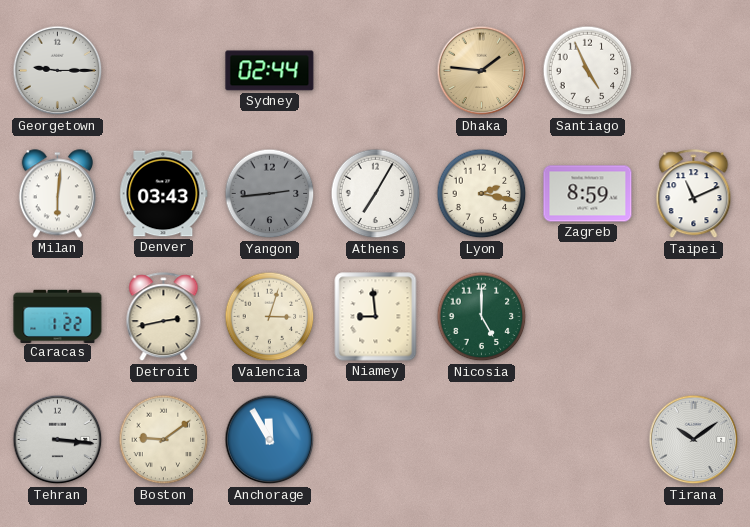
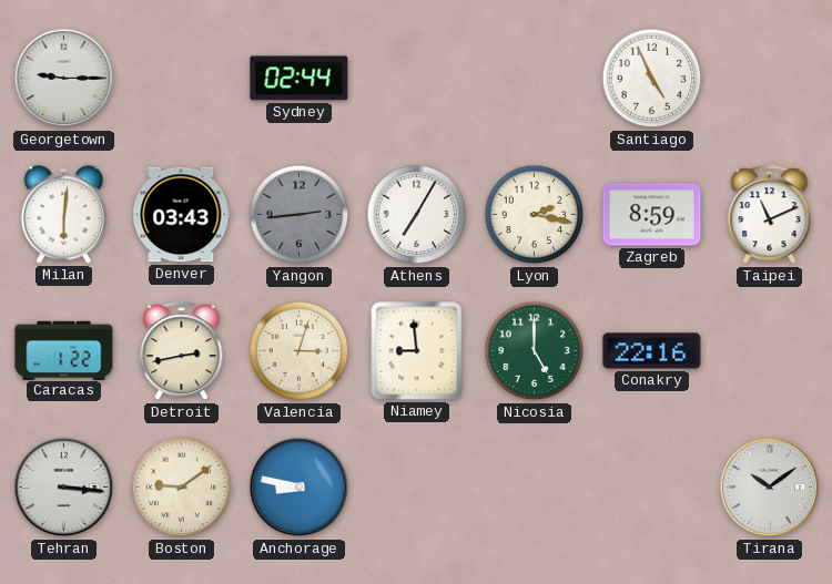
Dhaka: 1:46 -> none
Conakry: none -> 22:16
Anchorage: 11:55 -> 8:47
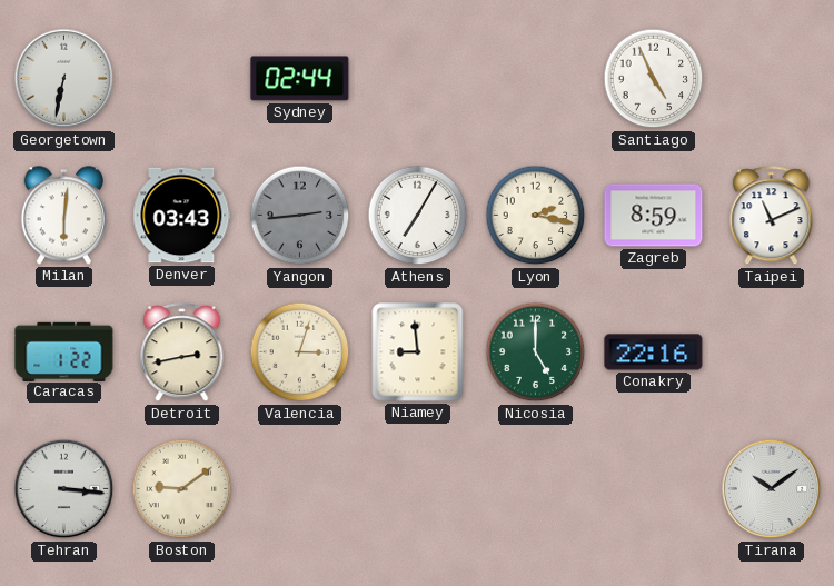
Georgetown: 9:15 -> 6:32
Anchorage: 8:47 -> none
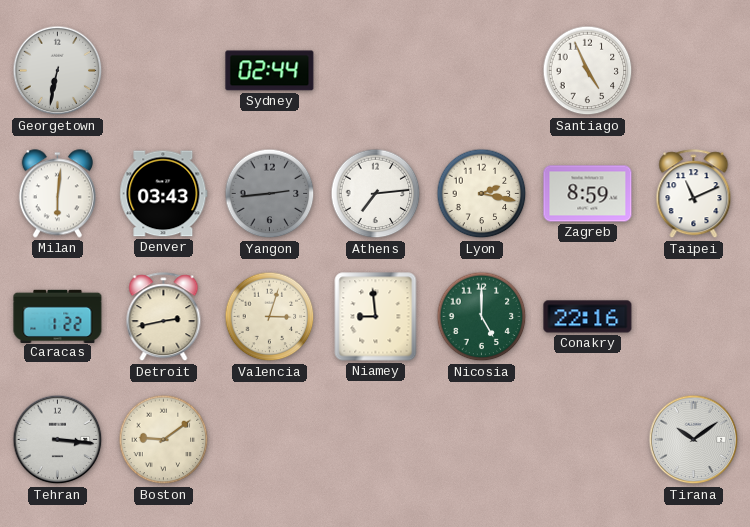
Athens: 7:05 -> 7:14
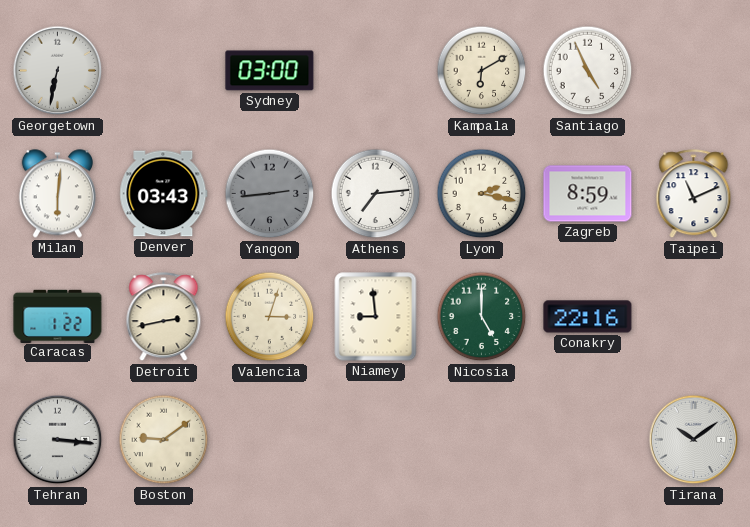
Sydney: 02:44 -> 03:00
Kampala: none -> 6:10
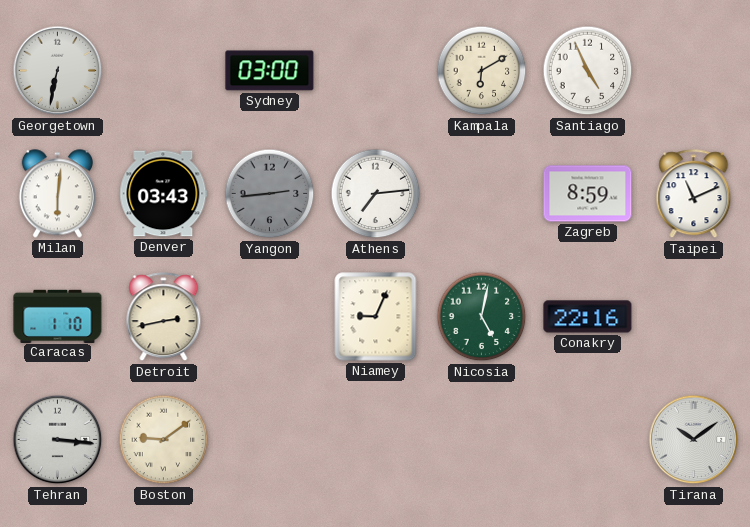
Lyon: 2:17 -> none
Caracas: 1:22 -> 1:10
Valencia: 3:03 -> none
Niamey: 8:59 -> 9:04
Nicosia: 5:00 -> 5:02
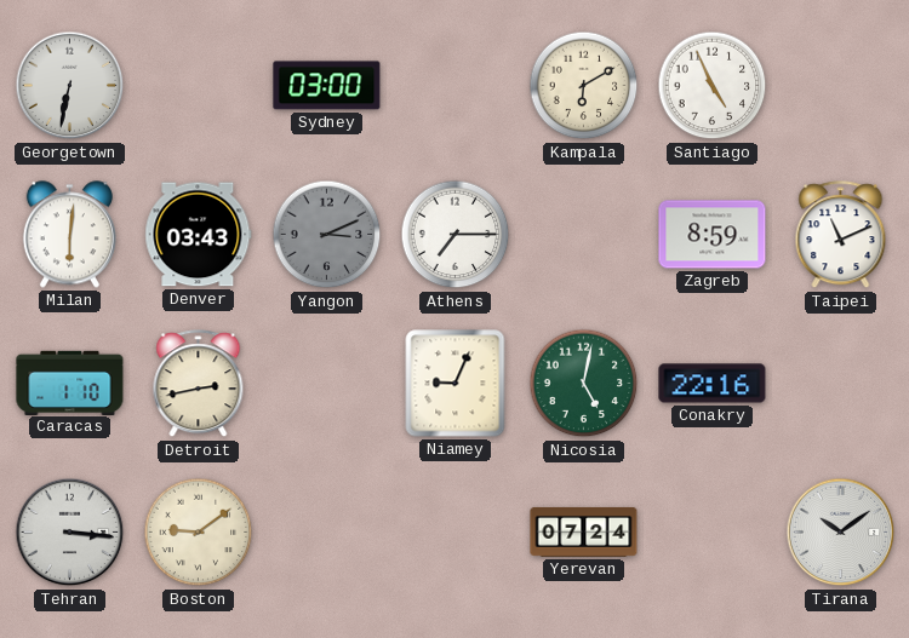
Yangon: 2:44 -> 3:11
Athens: 7:14 -> 7:15
Yerevan: none -> 07:24
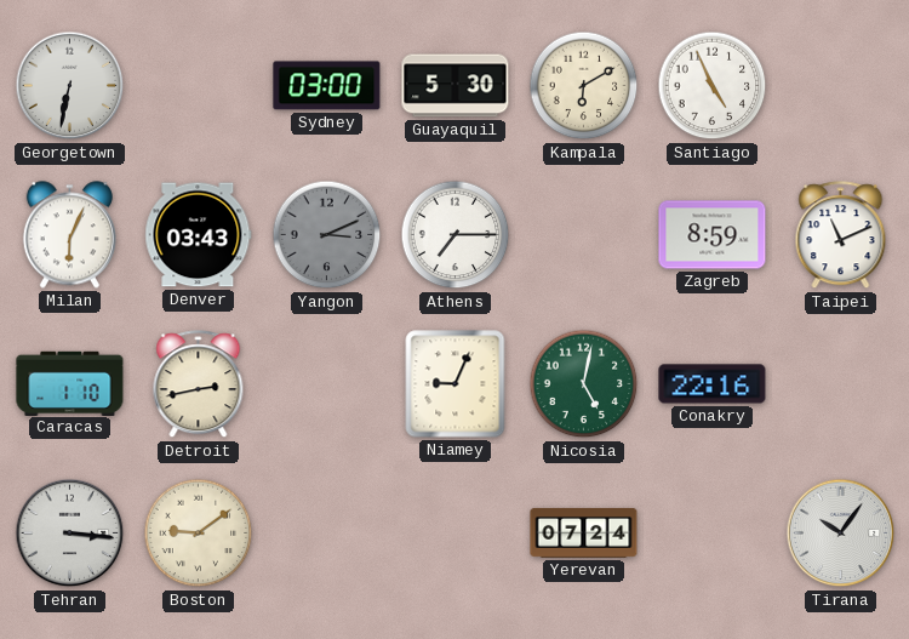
Guayaquil: none -> 5:30
Milan: 6:01 -> 6:04
Tirana: 10:09 -> 10:06
